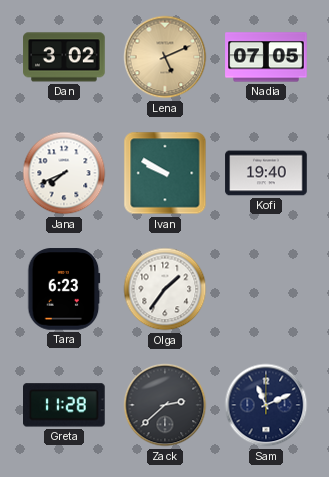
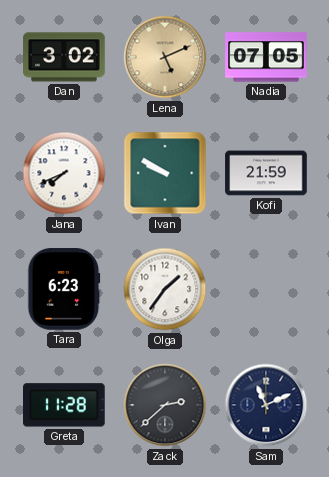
Kofi: 19:40 -> 21:59
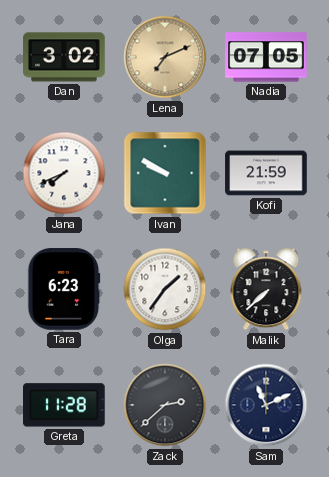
Lena: 5:11 -> 7:11
Malik: none -> 7:38
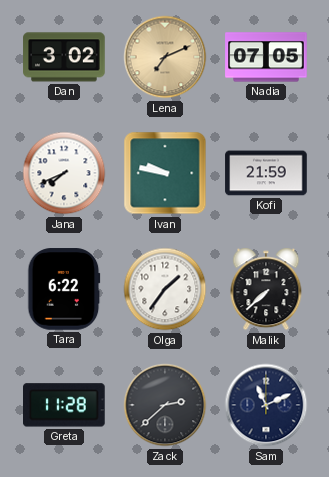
Ivan: 9:50 -> 9:47
Tara: 6:23 -> 6:22
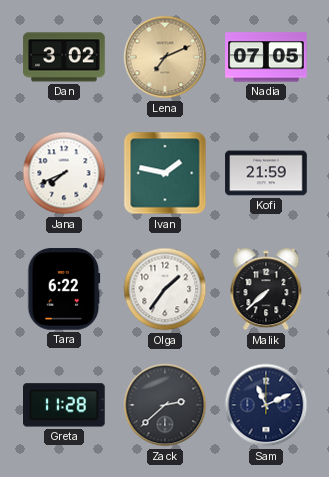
Ivan: 9:47 -> 1:47
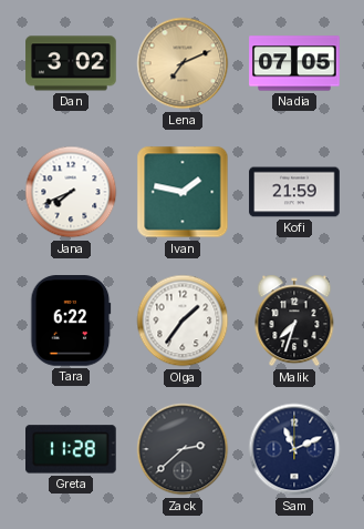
Malik: 7:38 -> 7:33
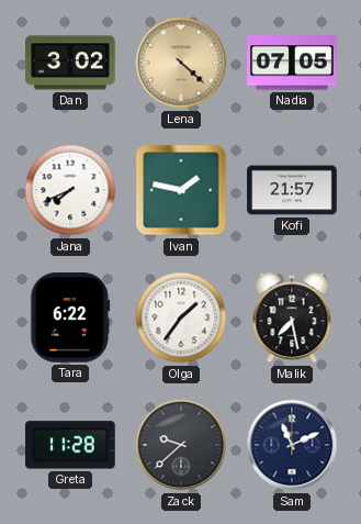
Lena: 7:11 -> 4:22
Kofi: 21:59 -> 21:57
Malik: 7:33 -> 7:28
Zack: 2:38 -> 9:38
